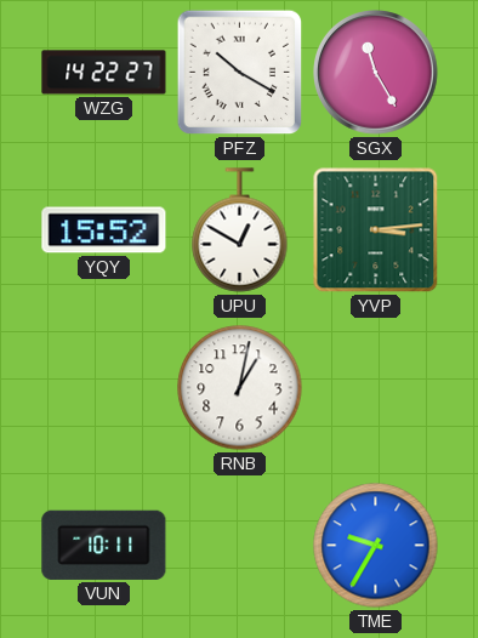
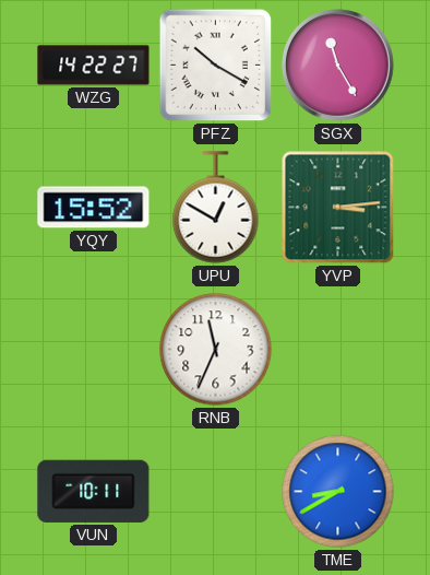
RNB: 1:02 -> 11:34
TME: 9:35 -> 8:40
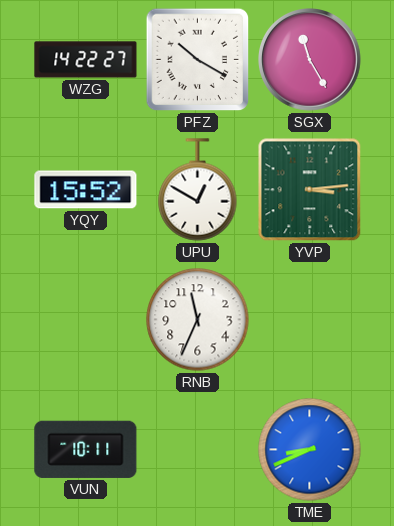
TME: 8:40 -> 8:41
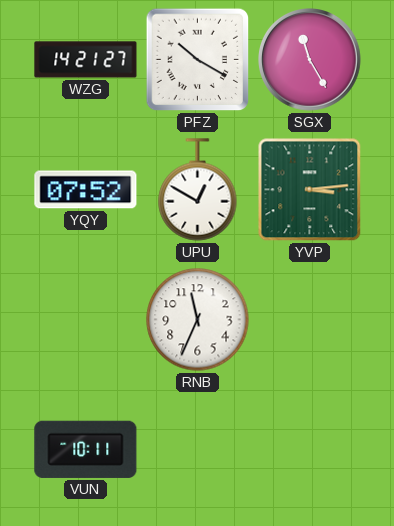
WZG: 14:22 -> 14:21
YQY: 15:52 -> 07:52
TME: 8:41 -> none
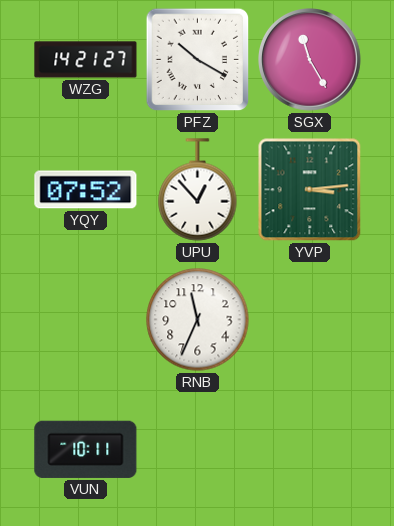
UPU: 12:50 -> 12:53
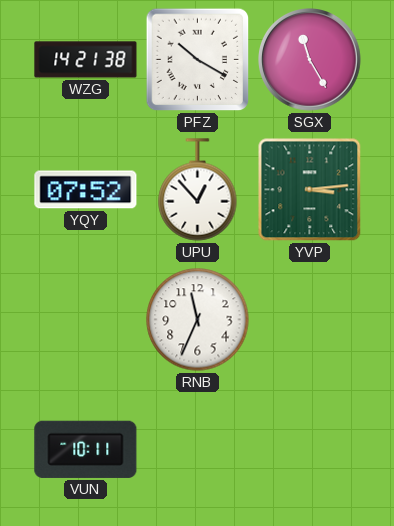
WZG: 14:21:27 -> 14:21:38
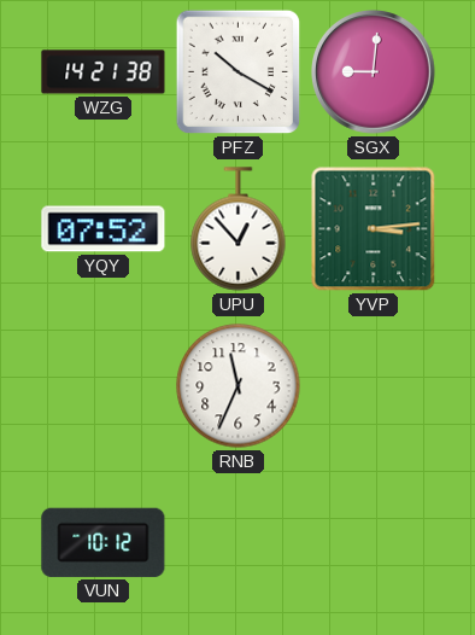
SGX: 11:25 -> 9:01
VUN: 10:11 -> 10:12
